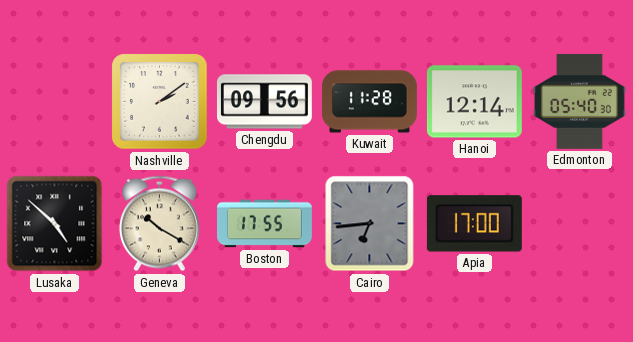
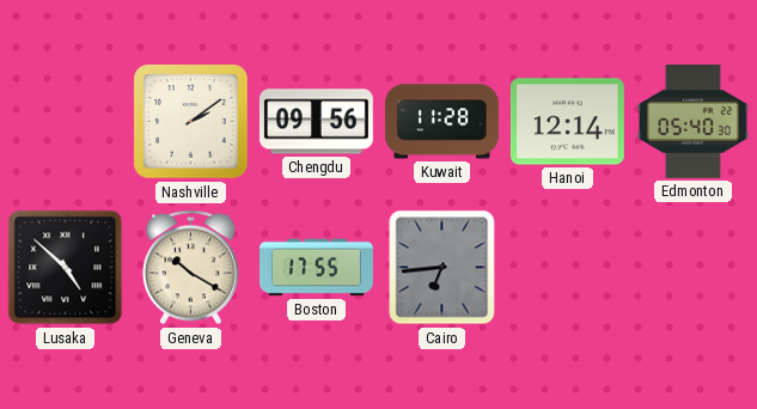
Apia: 17:00 -> none
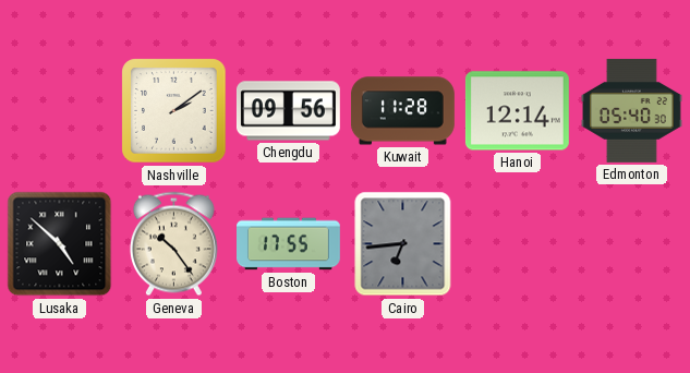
Geneva: 10:20 -> 10:24
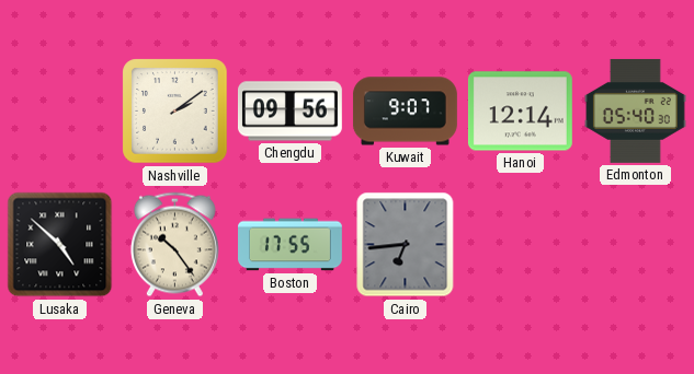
Kuwait: 11:28 -> 9:07
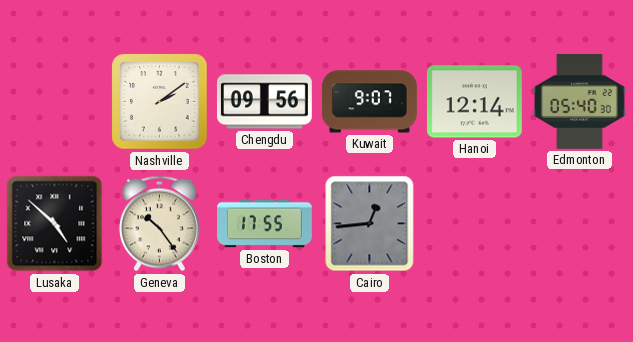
Cairo: 6:44 -> 12:44
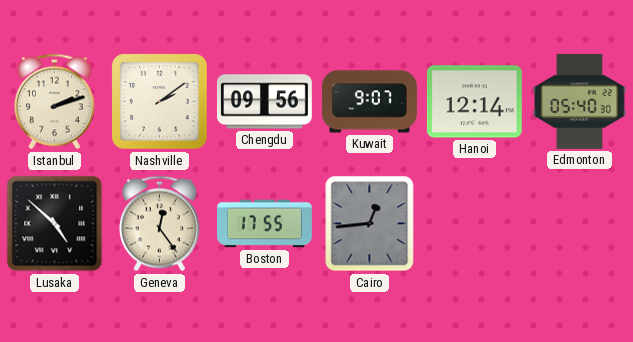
Istanbul: none -> 2:12
Geneva: 10:24 -> 12:24
